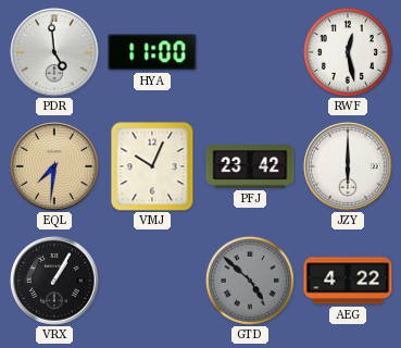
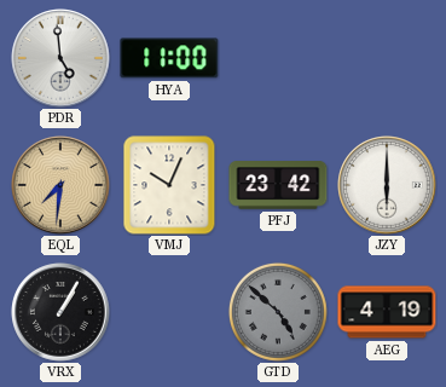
RWF: 12:28 -> none
AEG: 4:22 -> 4:19
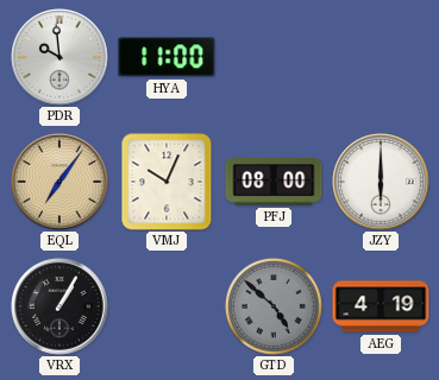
PDR: 4:59 -> 9:59
EQL: 7:31 -> 7:06
PFJ: 23:42 -> 08:00
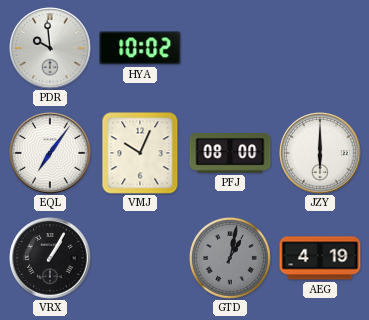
HYA: 11:00 -> 10:02
EQL dial: champagne -> white
GTD: 4:52 -> 1:02
